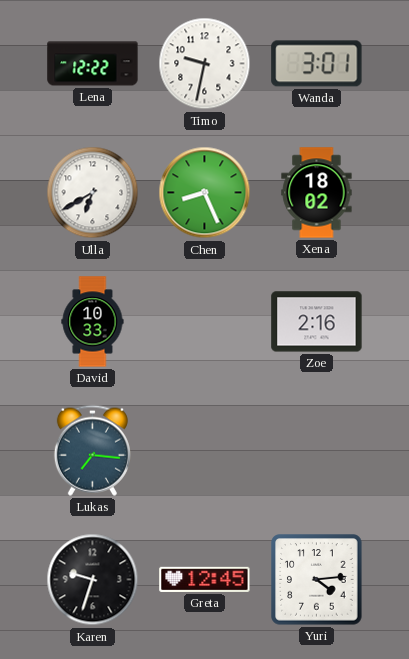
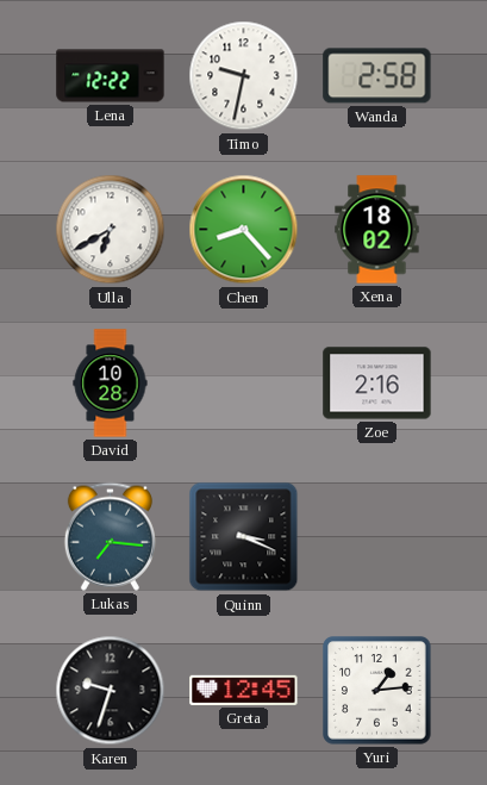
Wanda: 3:01 -> 2:58
Chen: 8:26 -> 8:23
David: 10:33 -> 10:28
Quinn: none -> 3:19
Yuri: 4:14 -> 1:14
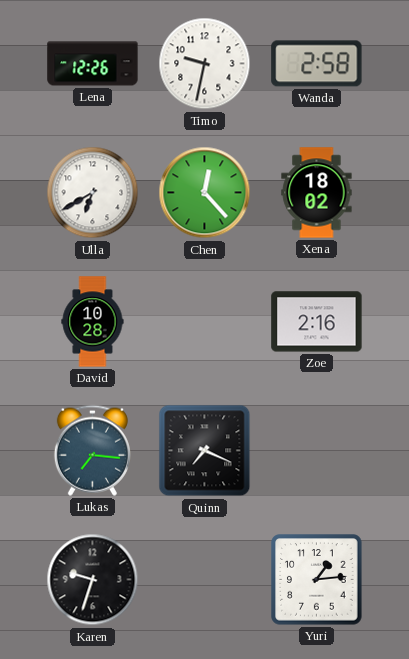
Lena: 12:22 -> 12:26
Chen: 8:23 -> 12:23
Quinn: 3:19 -> 7:19
Greta: 12:45 -> none
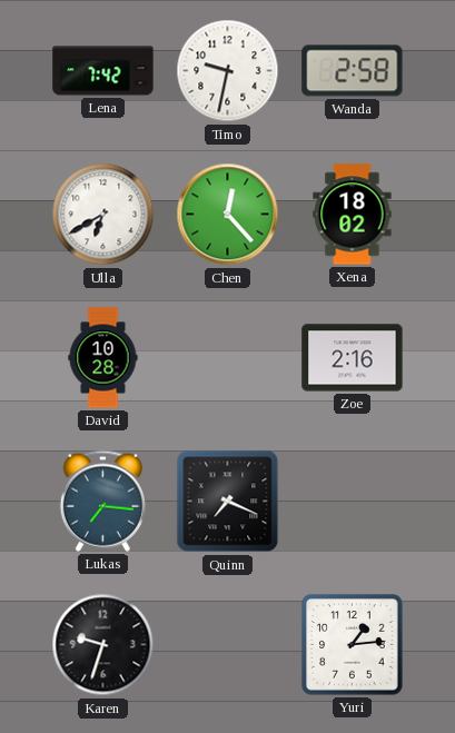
Lena: 12:26 -> 7:42
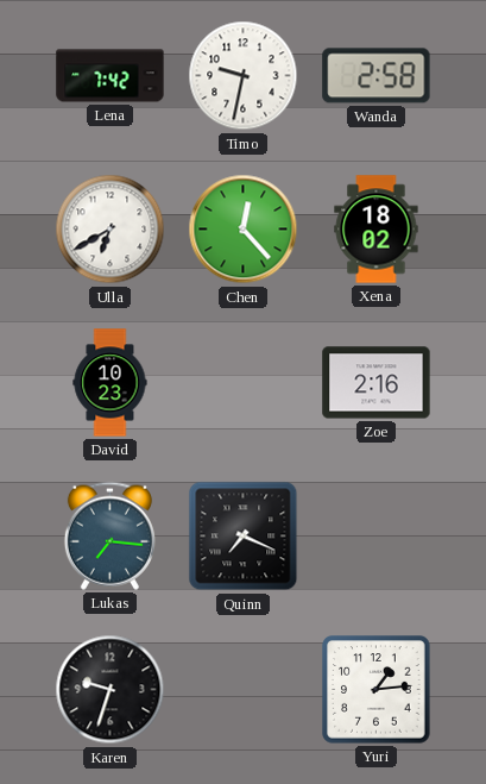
David: 10:28 -> 10:23
